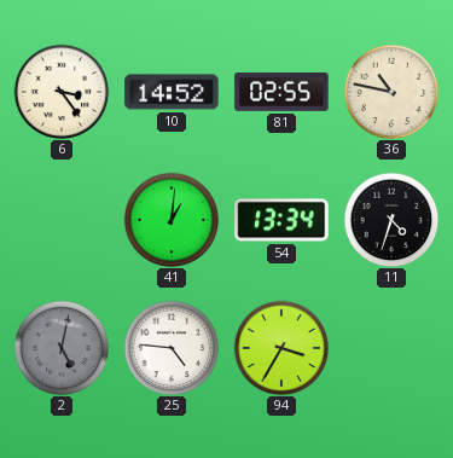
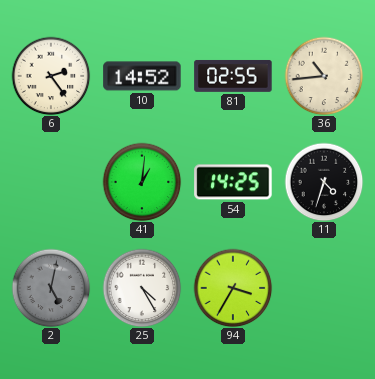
6: 3:24 -> 2:24
36: 10:47 -> 10:44
54: 13:34 -> 14:25
25: 4:46 -> 4:25
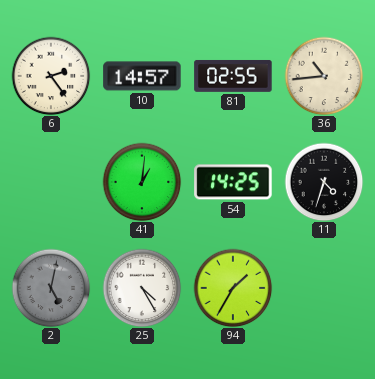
10: 14:52 -> 14:57
94: 3:35 -> 1:35
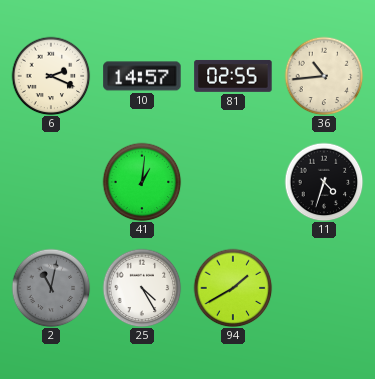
6: 2:24 -> 2:19
54: 14:25 -> none
2: 5:02 -> 11:02
94: 1:35 -> 1:40
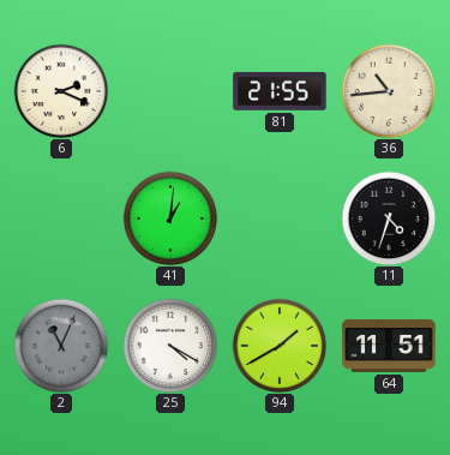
10: 14:57 -> none
81: 02:55 -> 21:55
2: 11:02 -> 11:04
25: 4:25 -> 4:20
64: none -> 11:51
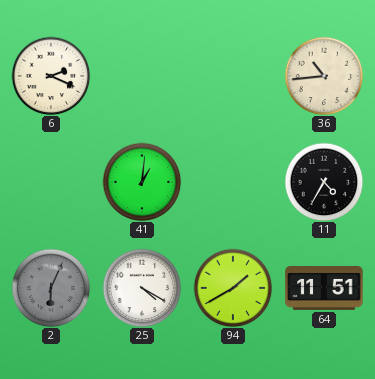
81: 21:55 -> none
11: 4:33 -> 4:35
2: 11:04 -> 6:04
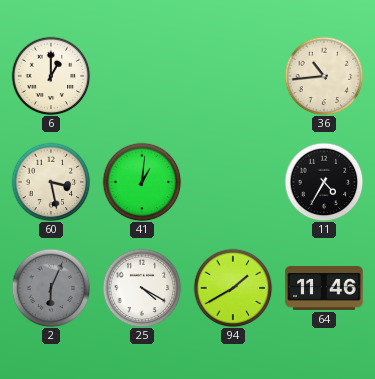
6: 2:19 -> 1:00
60: none -> 3:28
64: 11:51 -> 11:46
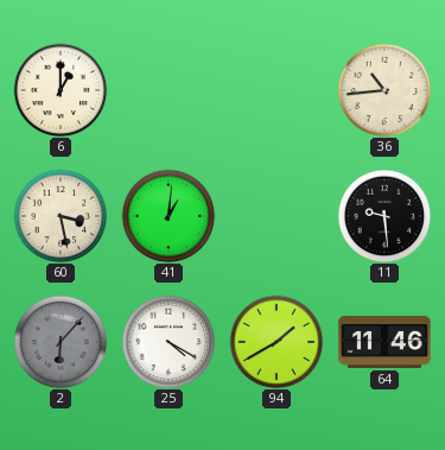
11: 4:35 -> 9:29
2: 6:04 -> 6:07
